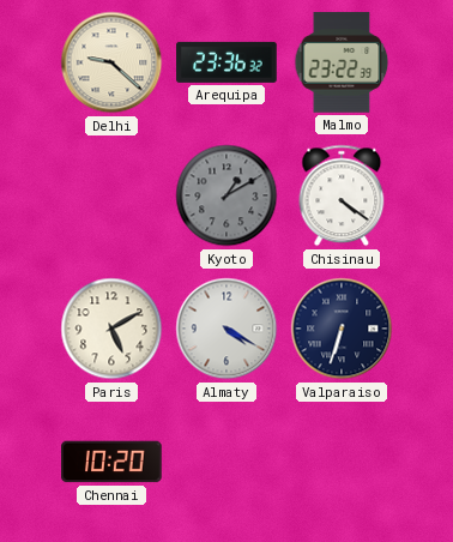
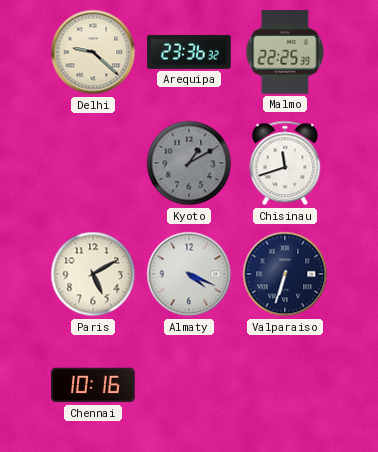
Malmo: 23:22 -> 22:25
Chisinau: 4:21 -> 11:42
Almaty: 4:20 -> 4:19
Chennai: 10:20 -> 10:16
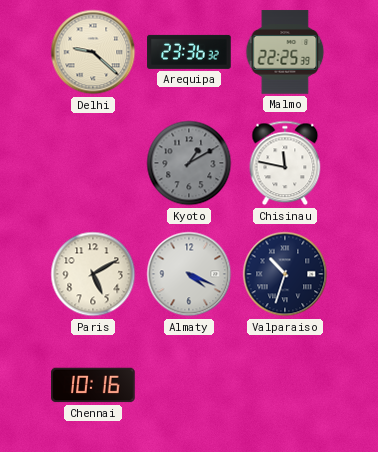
Chisinau: 11:42 -> 11:47
Valparaiso: 6:33 -> 10:33
